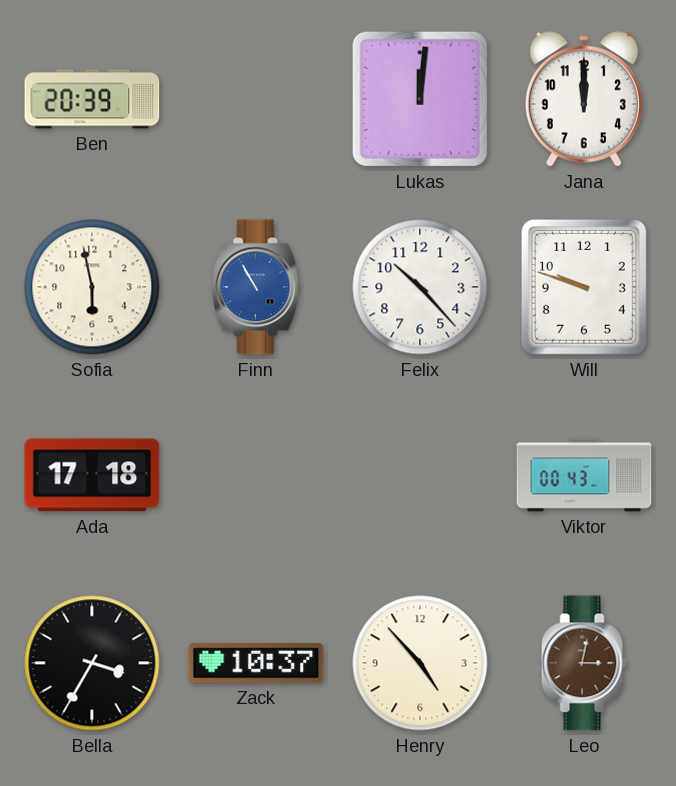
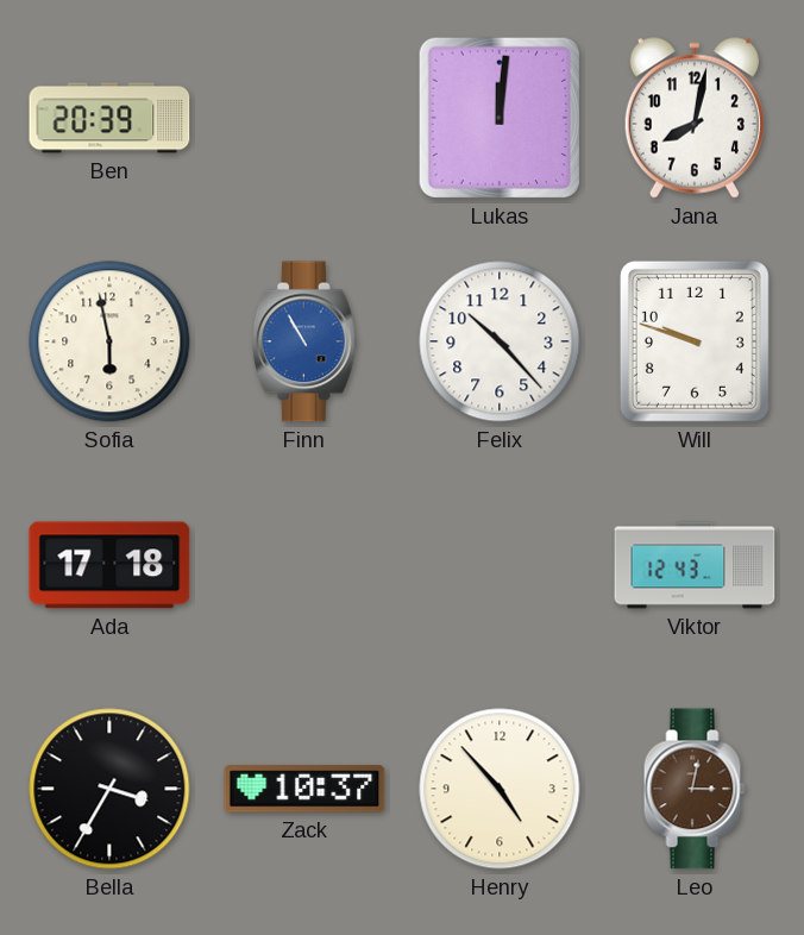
Jana: 12:00 -> 8:02
Viktor: 00:43 -> 12:43
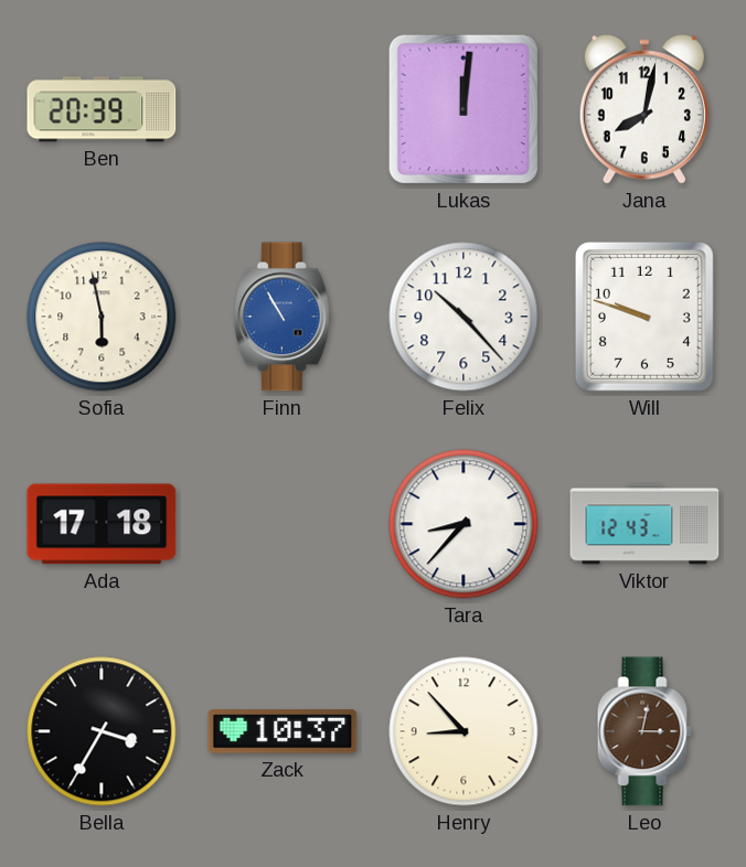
Tara: none -> 8:37
Henry: 4:53 -> 8:53
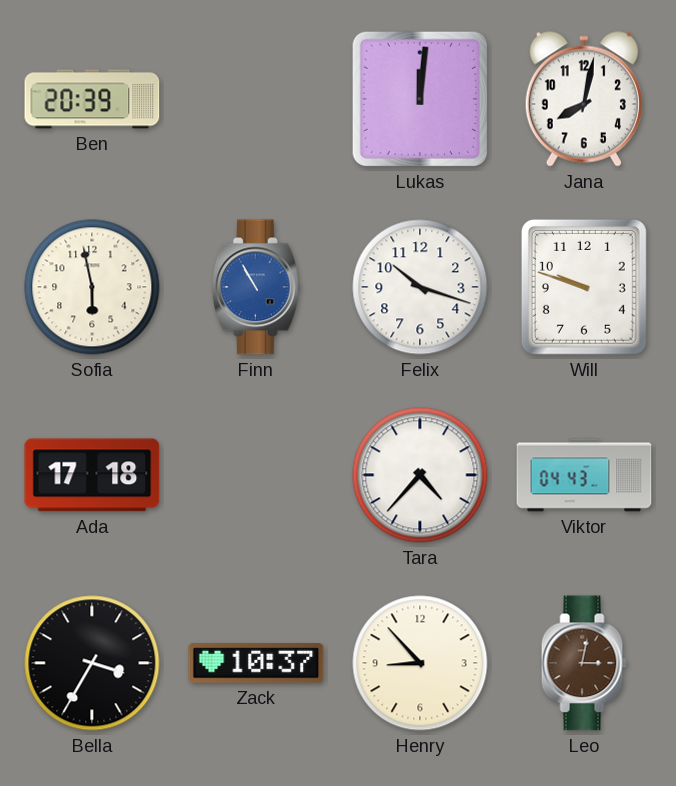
Felix: 10:23 -> 10:18
Tara: 8:37 -> 4:37
Viktor: 12:43 -> 04:43
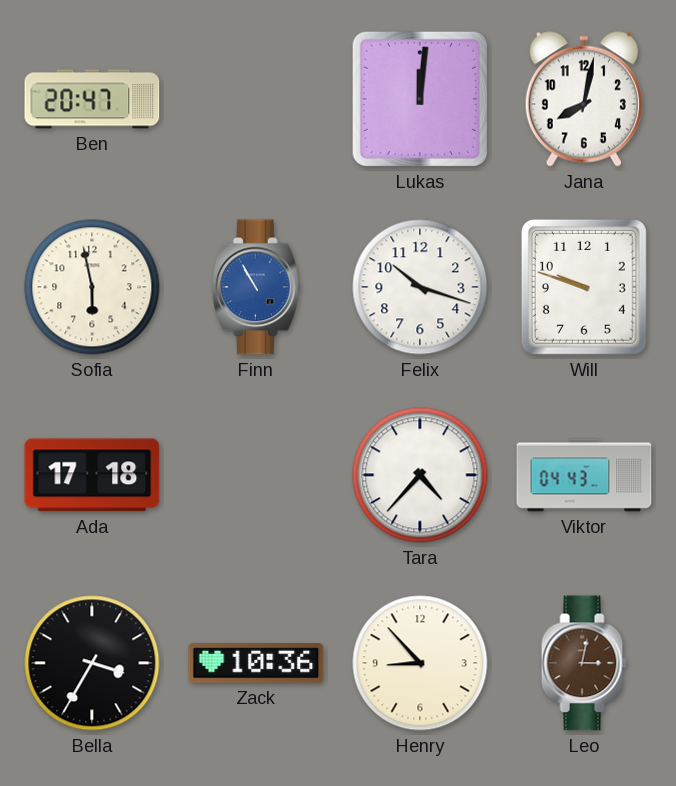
Ben: 20:39 -> 20:47
Zack: 10:37 -> 10:36
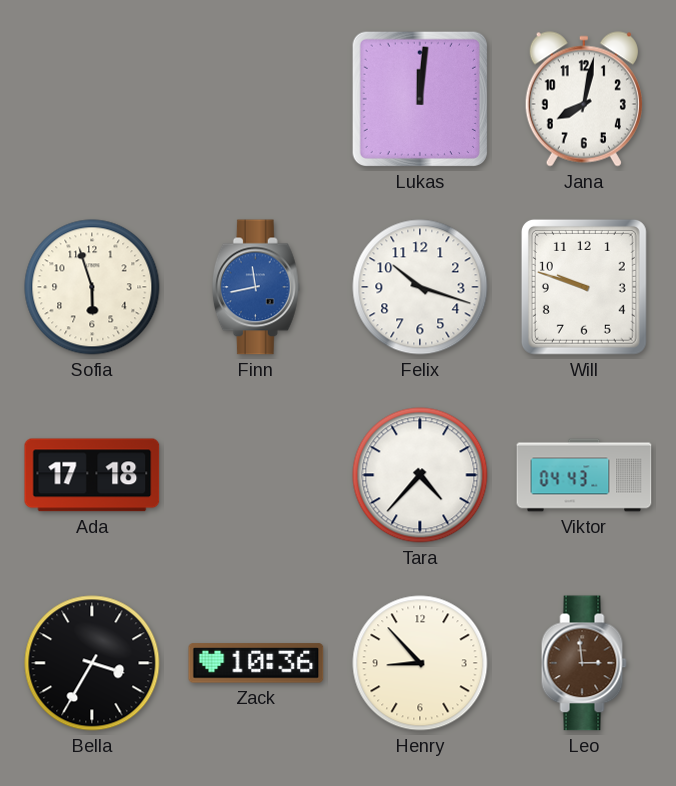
Ben: 20:47 -> none
Sofia: 5:58 -> 5:57
Finn: 10:55 -> 11:43
Leo: 3:02 -> 2:59
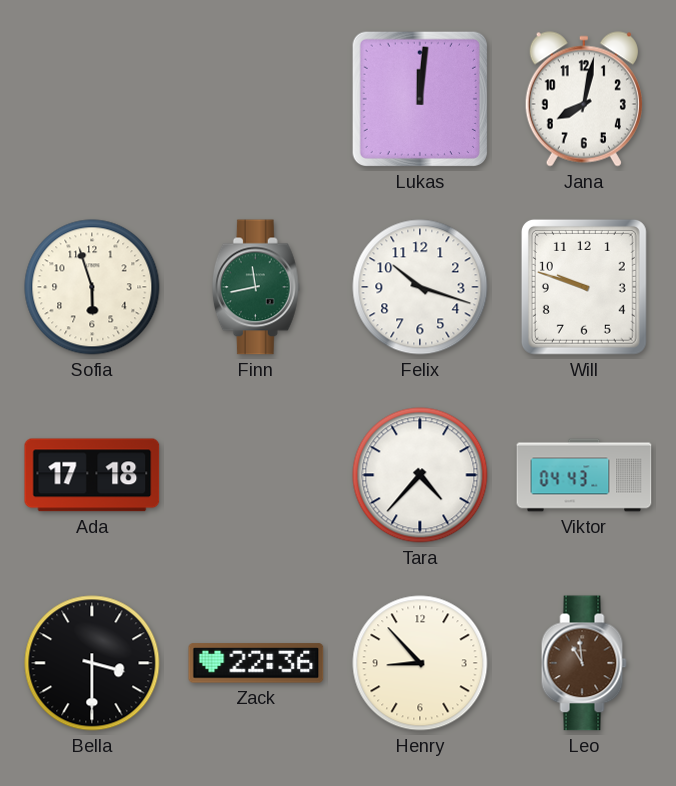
Finn dial: blue -> green
Bella: 3:35 -> 3:30
Zack: 10:36 -> 22:36
Leo: 2:59 -> 10:59
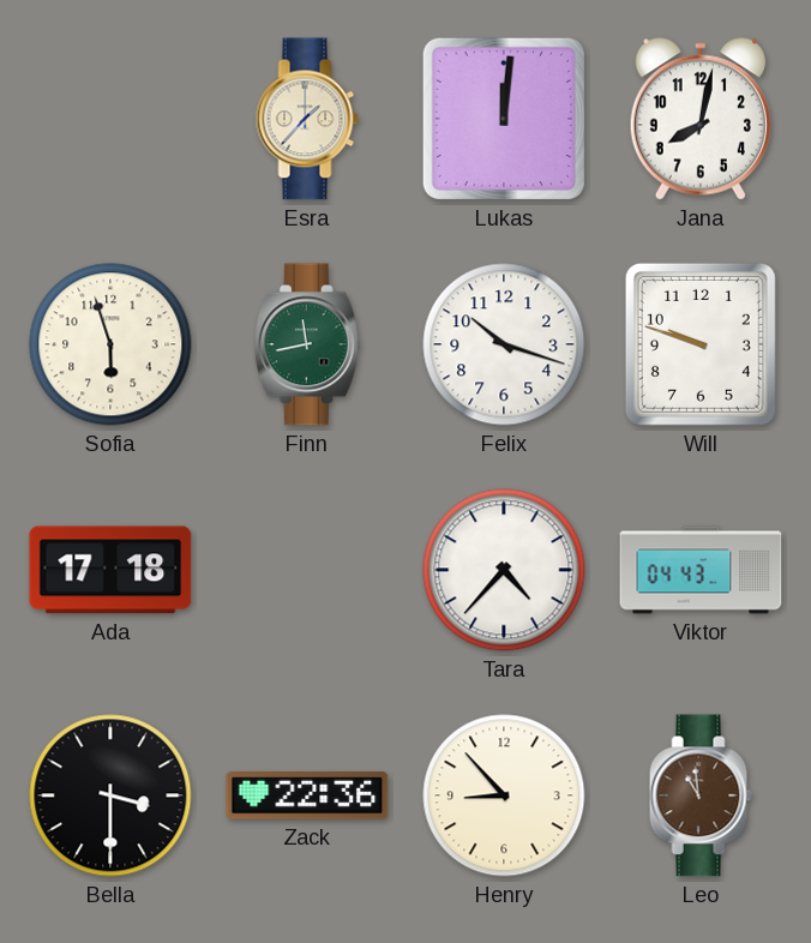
Esra: none -> 1:37
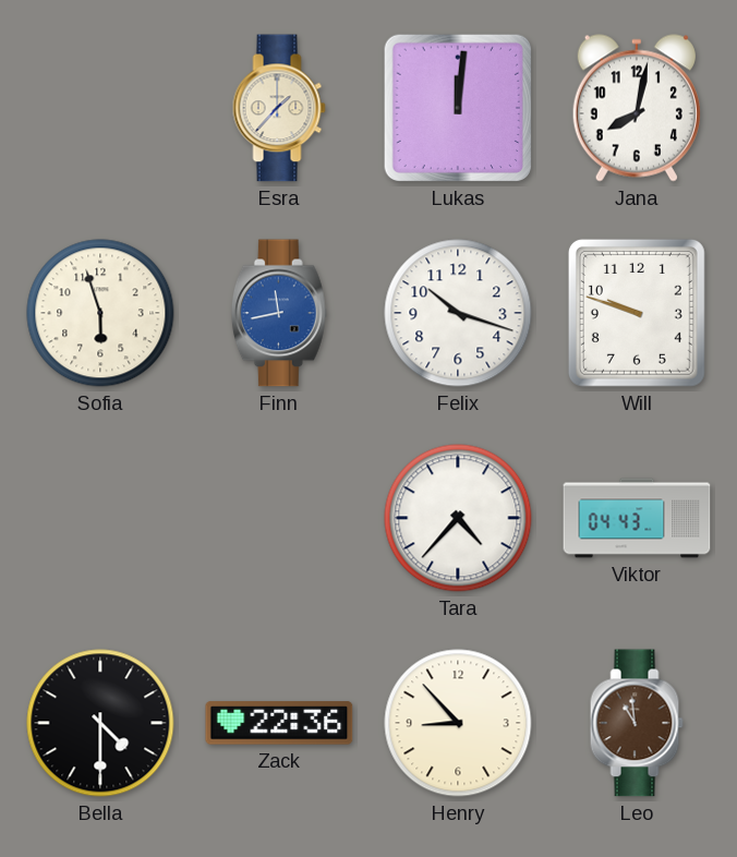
Finn dial: green -> blue
Ada: 17:18 -> none
Bella: 3:30 -> 4:30
